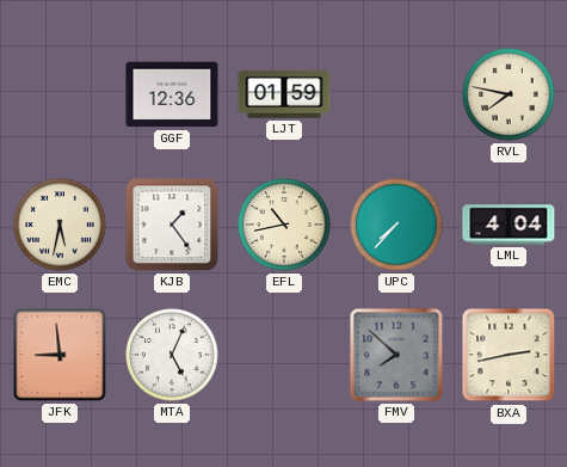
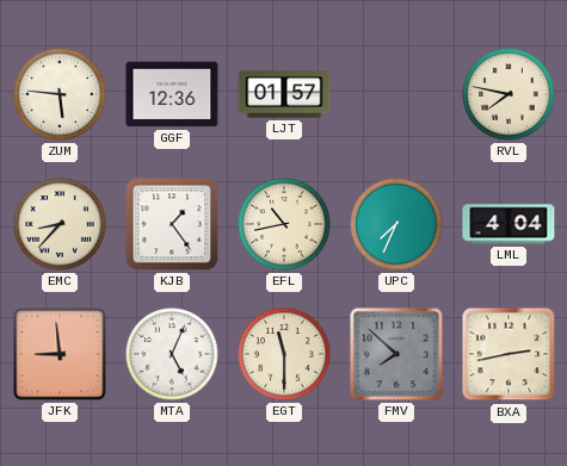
ZUM: none -> 5:46
LJT: 01:59 -> 01:57
EMC: 5:32 -> 8:37
UPC: 7:37 -> 7:34
EGT: none -> 11:30
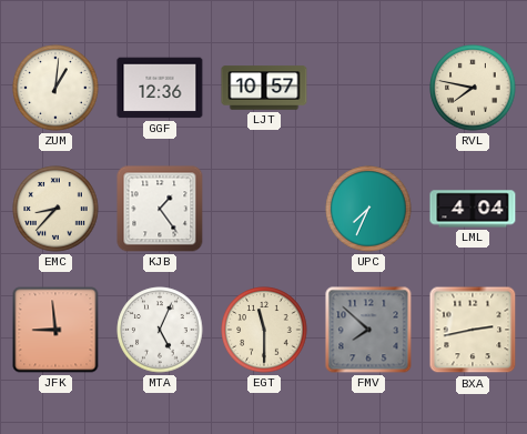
ZUM: 5:46 -> 1:01
LJT: 01:57 -> 10:57
EFL: 10:43 -> none
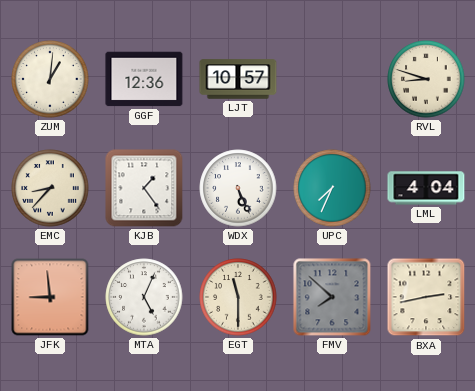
RVL: 7:47 -> 8:48
WDX: none -> 5:26
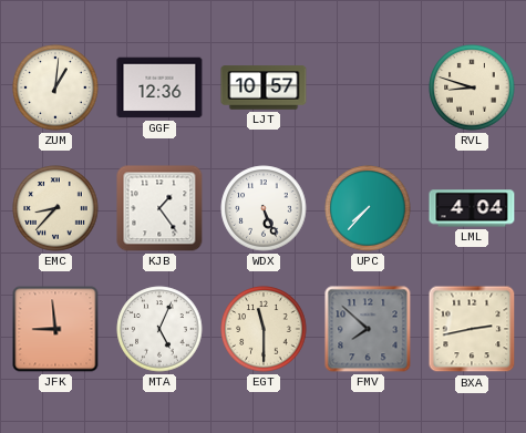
UPC: 7:34 -> 7:37
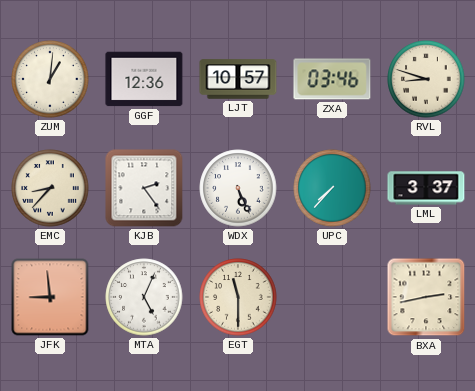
ZXA: none -> 03:46
KJB: 1:24 -> 2:24
LML: 4:04 -> 3:37
FMV: 7:52 -> none
